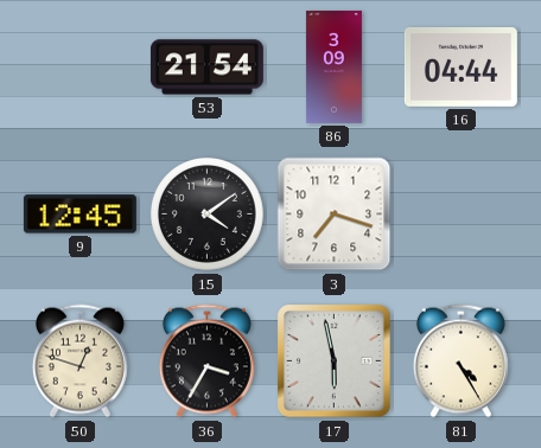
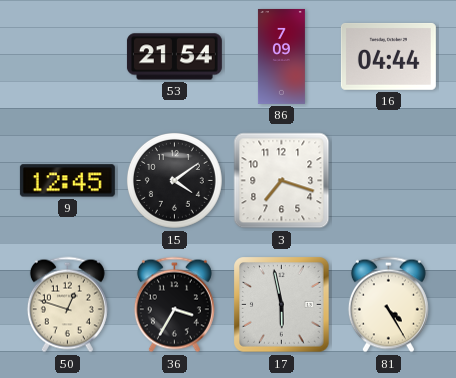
86: 3:09 -> 7:09
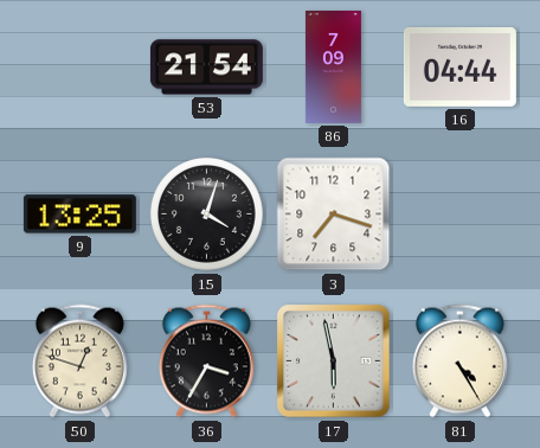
9: 12:45 -> 13:25
15: 4:09 -> 4:03
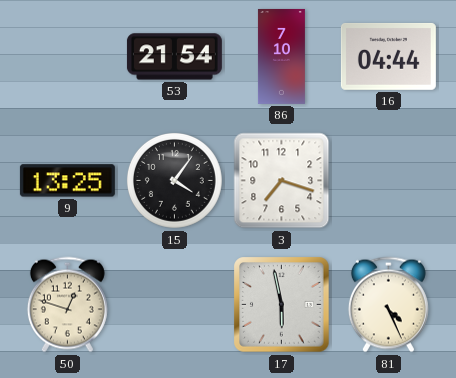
86: 7:09 -> 7:10
15: 4:03 -> 4:06
36: 3:35 -> none
81: 4:25 -> 4:26
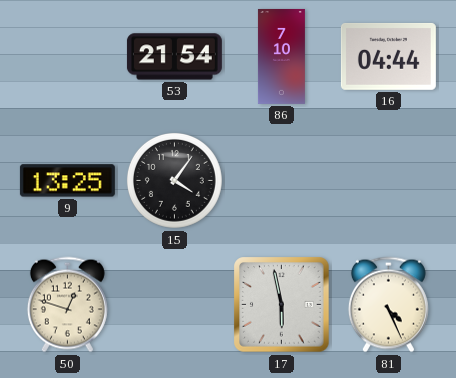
3: 7:18 -> none
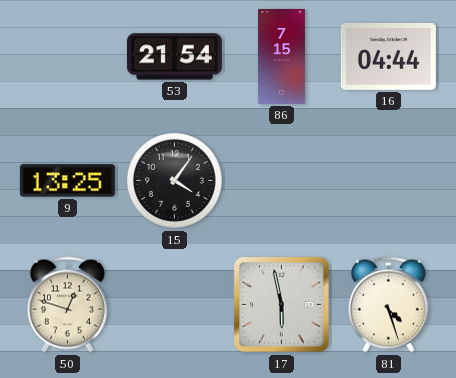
86: 7:10 -> 7:15
81: 4:26 -> 4:27
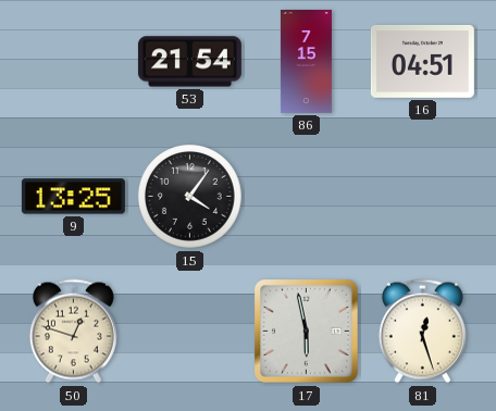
16: 04:44 -> 04:51
81: 4:27 -> 12:27
